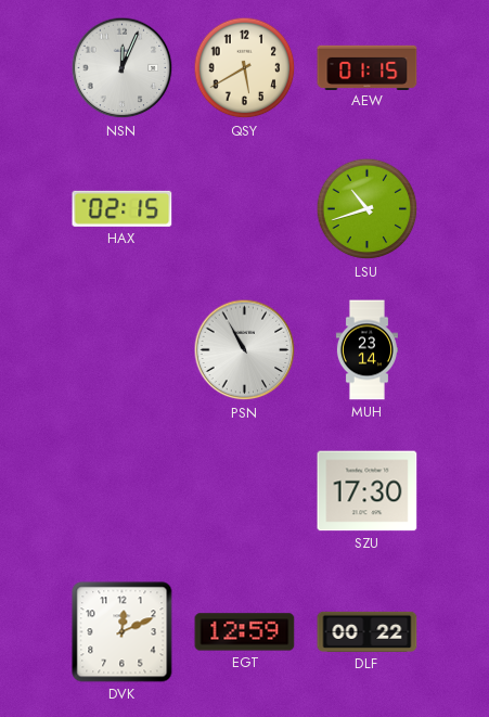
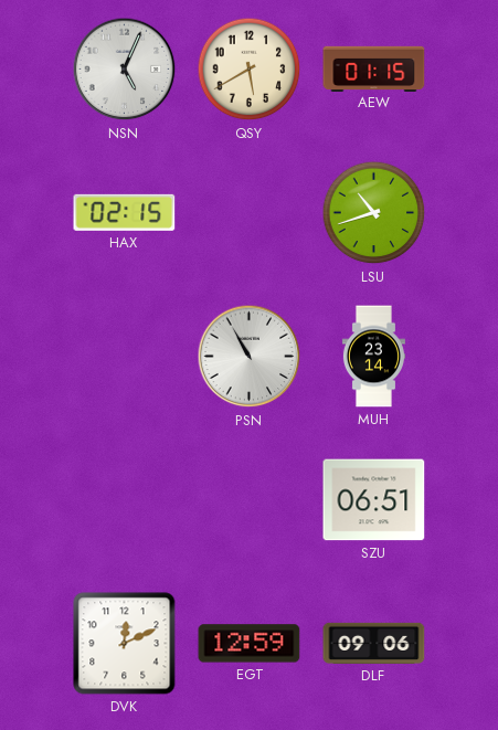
NSN: 12:04 -> 5:04
SZU: 17:30 -> 06:51
DLF: 00:22 -> 09:06
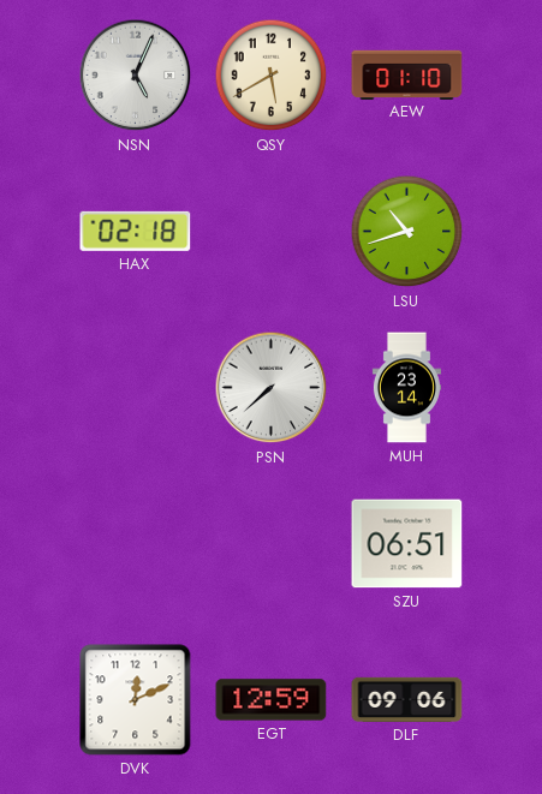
AEW: 01:15 -> 01:10
HAX: 02:15 -> 02:18
PSN: 10:55 -> 7:38
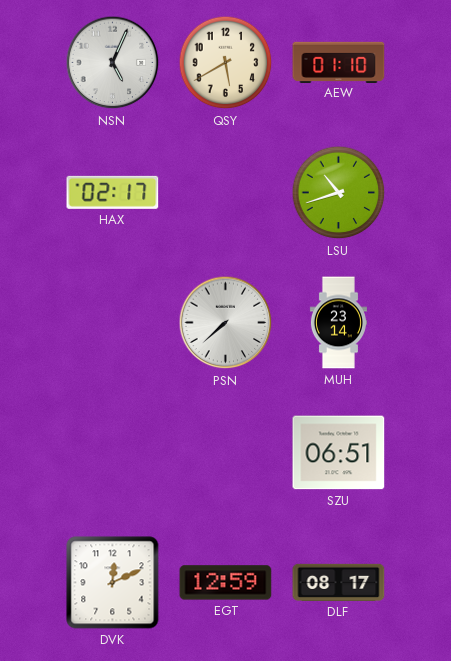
HAX: 02:18 -> 02:17
DLF: 09:06 -> 08:17
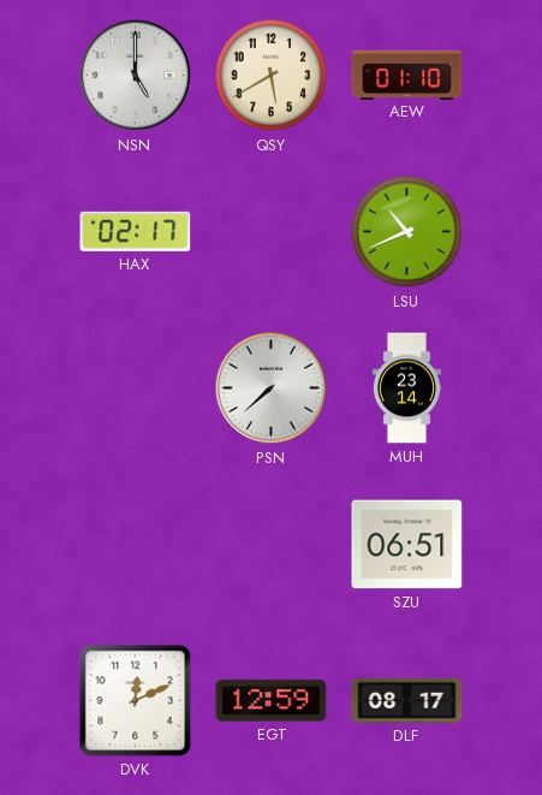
NSN: 5:04 -> 5:00
LSU: 10:42 -> 10:41
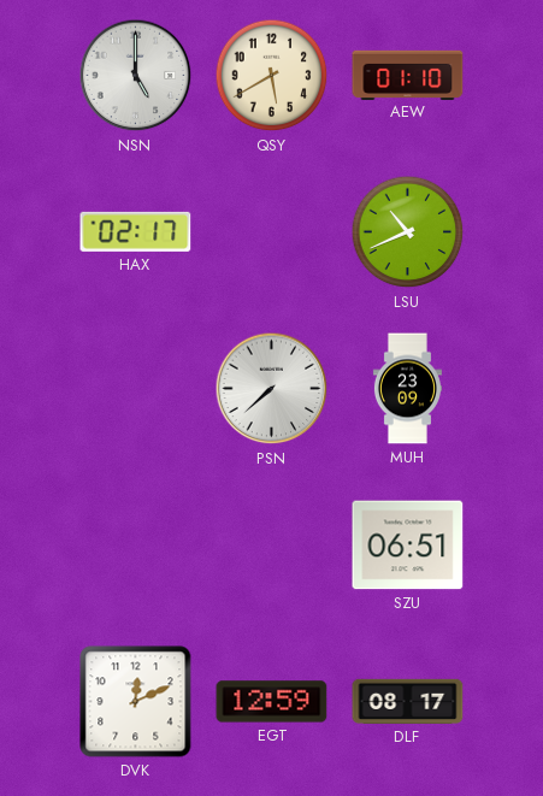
MUH: 23:14 -> 23:09
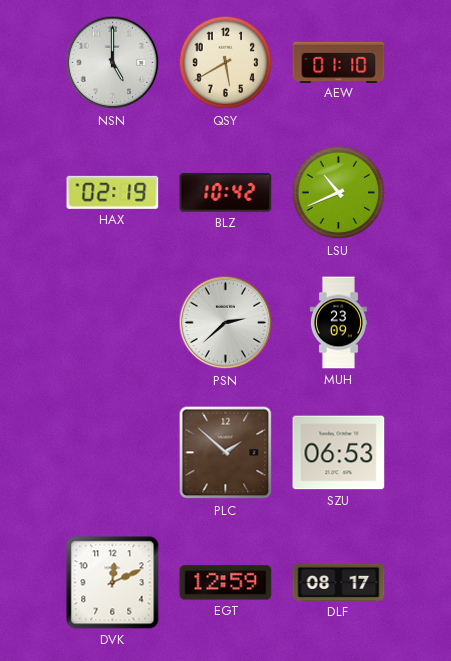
HAX: 02:17 -> 02:19
BLZ: none -> 10:42
PSN: 7:38 -> 2:38
PLC: none -> 1:52
SZU: 06:51 -> 06:53
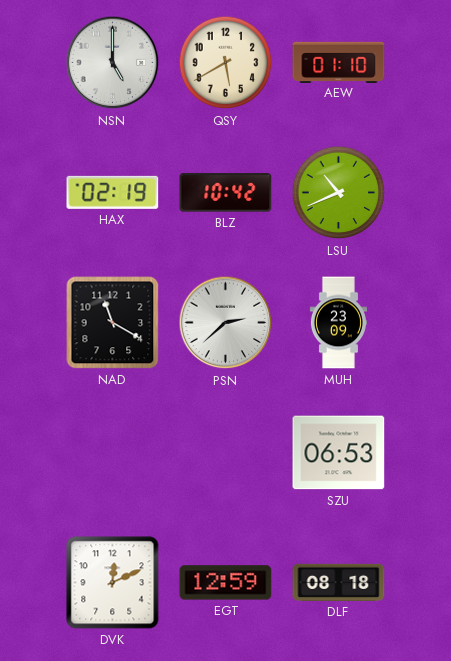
NAD: none -> 11:20
PLC: 1:52 -> none
DLF: 08:17 -> 08:18
